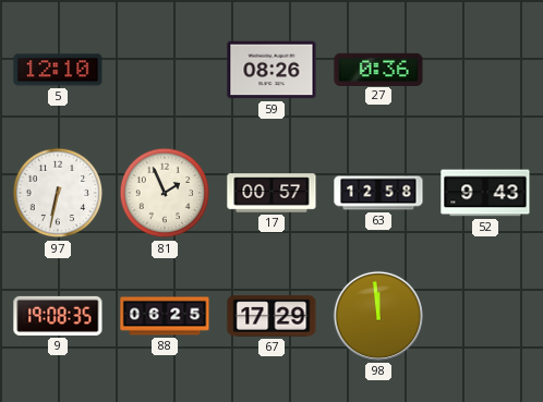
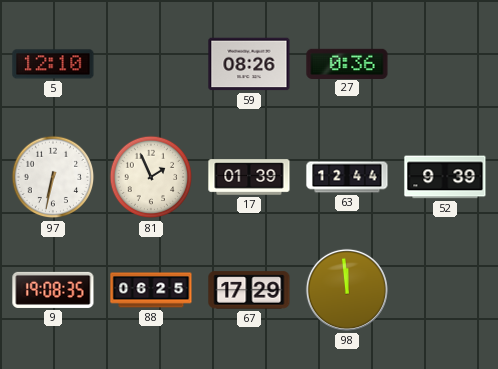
17: 00:57 -> 01:39
63: 12:58 -> 12:44
52: 9:43 -> 9:39
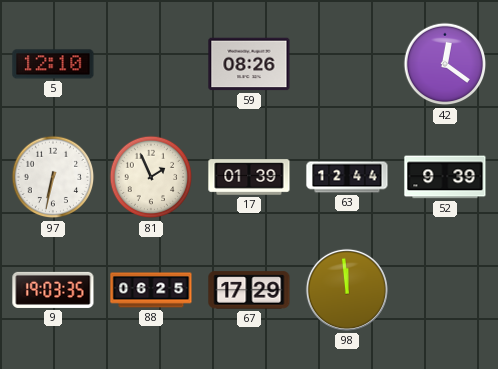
27: 0:36 -> none
42: none -> 12:21
9: 19:08 -> 19:03
